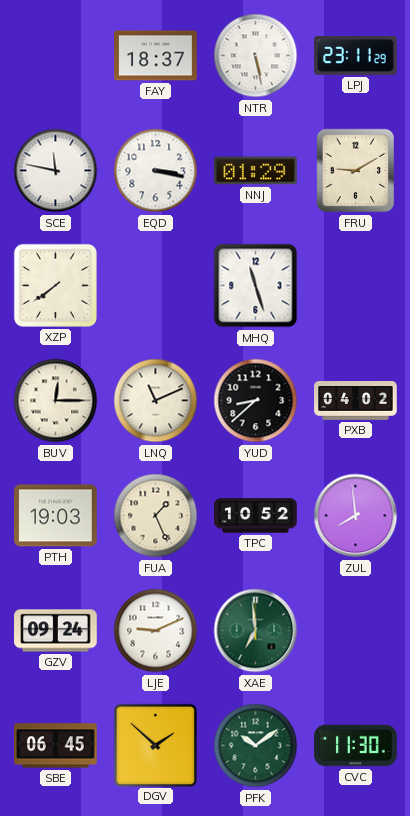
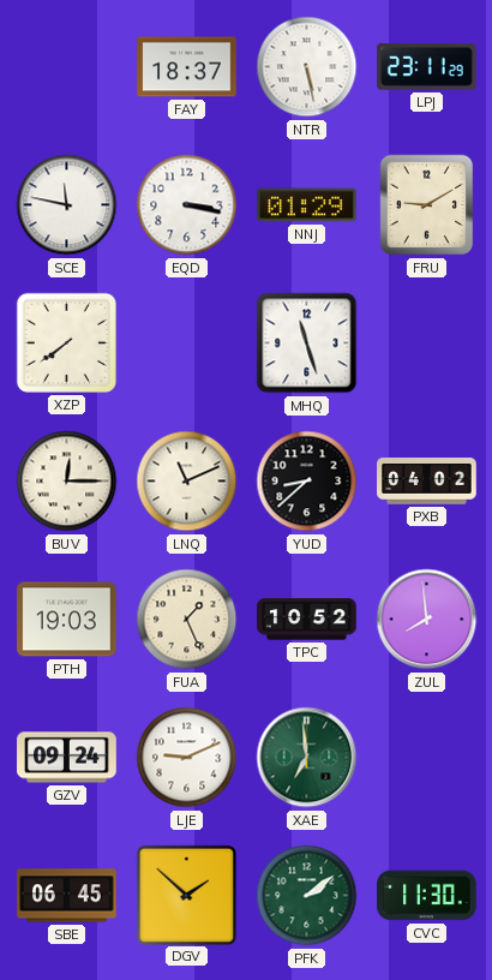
PFK: 10:09 -> 2:09
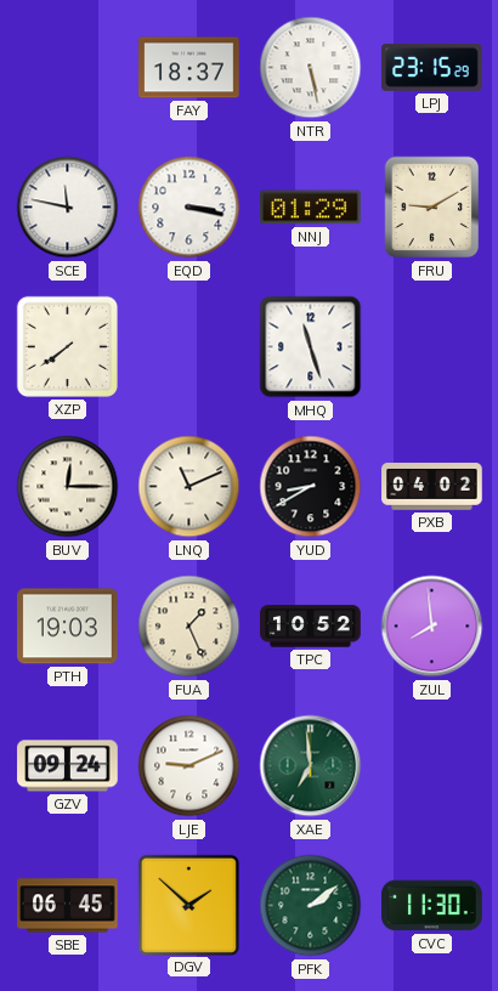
LPJ: 23:11 -> 23:15
YUD: 8:38 -> 8:40
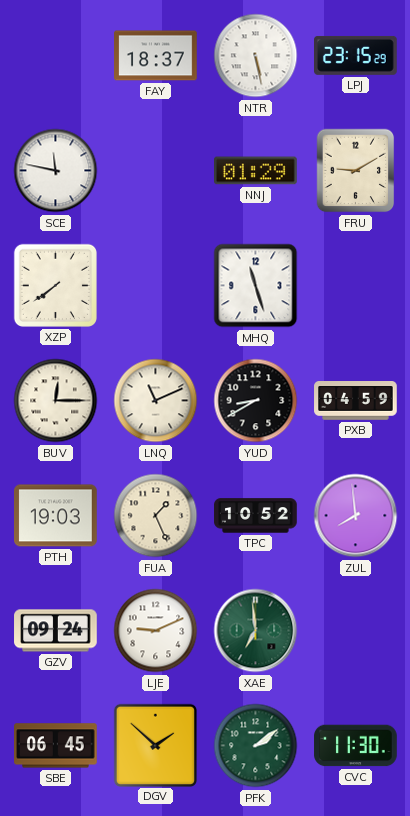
EQD: 3:17 -> none
PXB: 04:02 -> 04:59
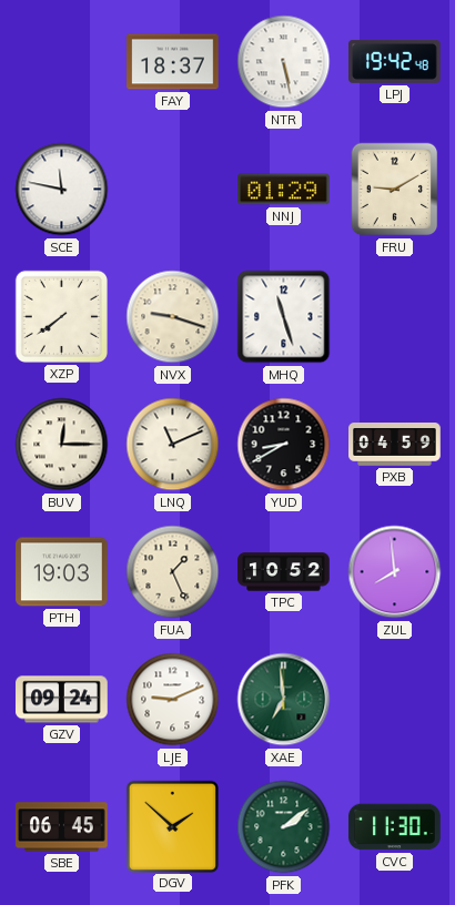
LPJ: 23:15 -> 19:42
NVX: none -> 9:18
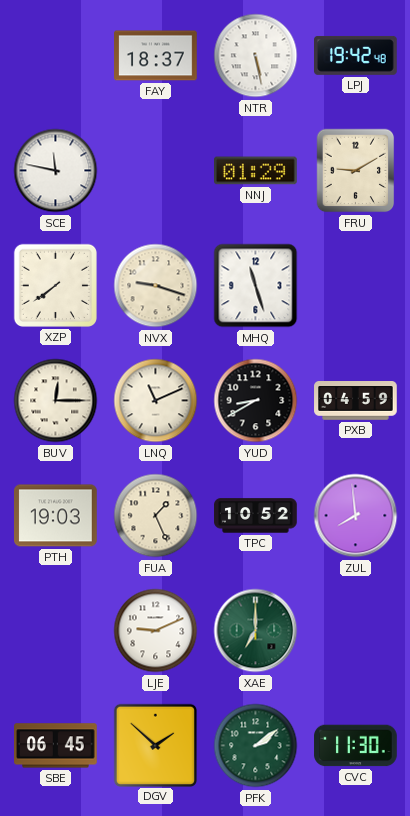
GZV: 09:24 -> none
XAE: 6:59 -> 7:00
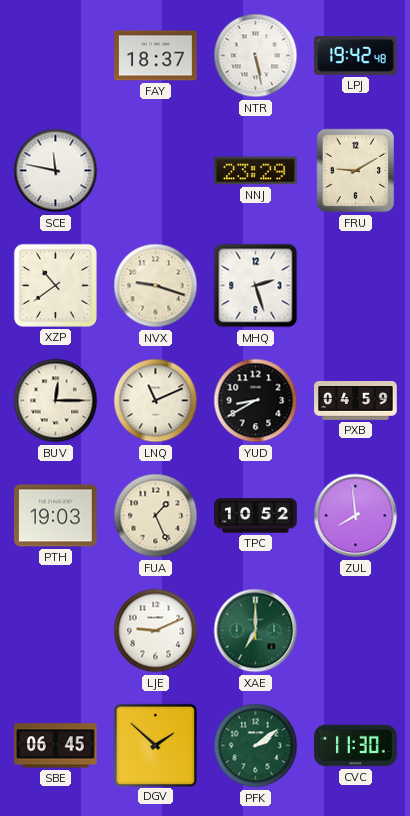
NNJ: 01:29 -> 23:29
XZP: 7:39 -> 10:39
MHQ: 11:27 -> 2:27
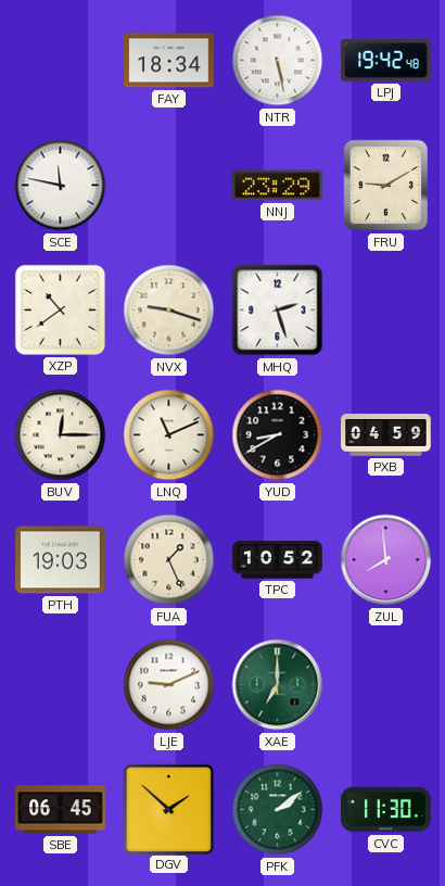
FAY: 18:37 -> 18:34
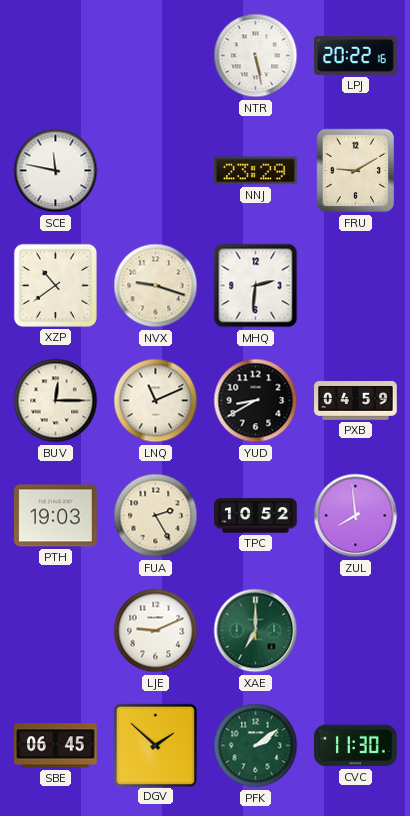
FAY: 18:34 -> none
LPJ: 19:42 -> 20:22
MHQ: 2:27 -> 2:31
FUA: 1:26 -> 2:25
